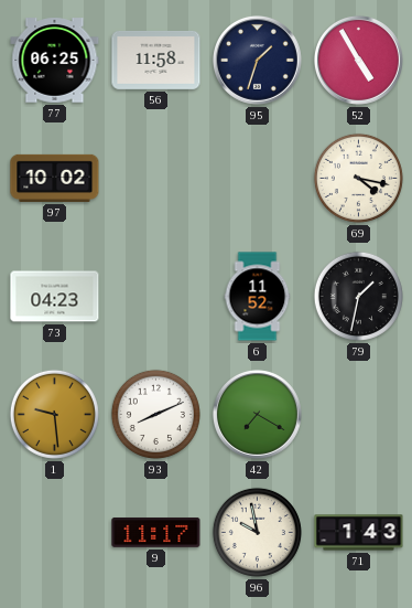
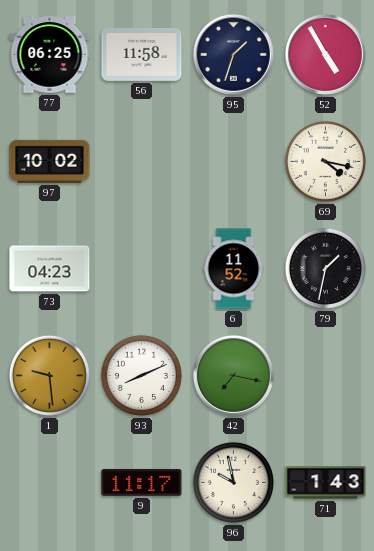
42: 7:20 -> 7:17
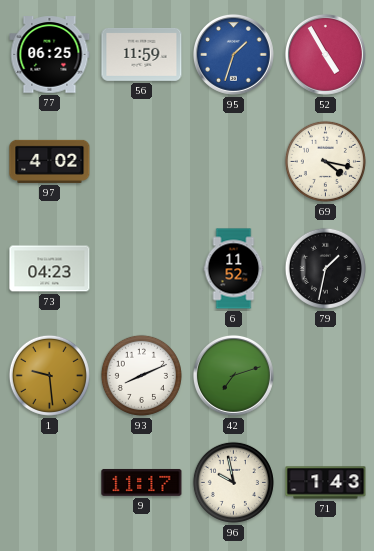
56: 11:58 -> 11:59
95 dial: navy -> blue
97: 10:02 -> 4:02
42: 7:17 -> 7:12
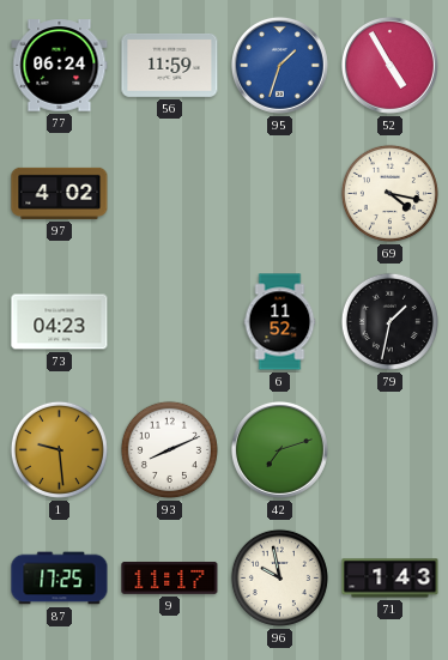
77: 06:25 -> 06:24
87: none -> 17:25
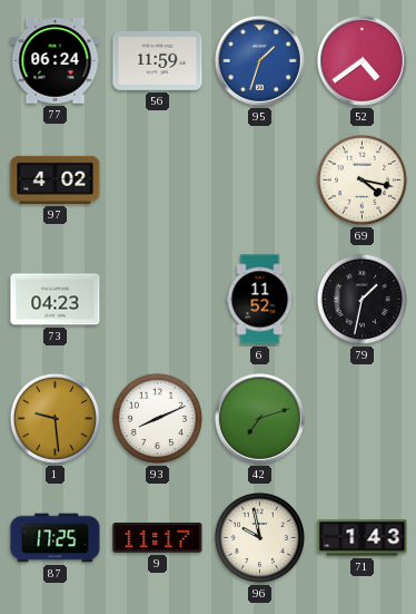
52: 4:55 -> 4:39
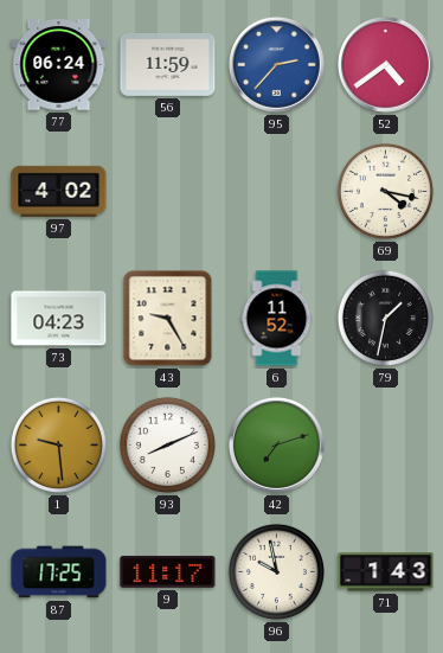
95: 1:33 -> 2:37
43: none -> 9:25
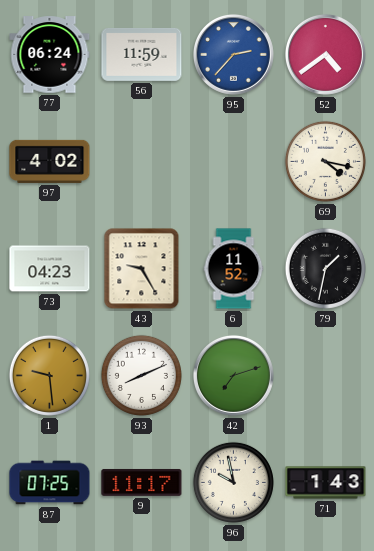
87: 17:25 -> 07:25
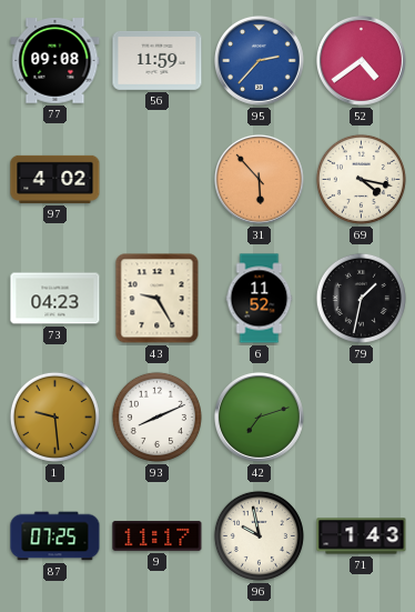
77: 06:24 -> 09:08
31: none -> 5:53
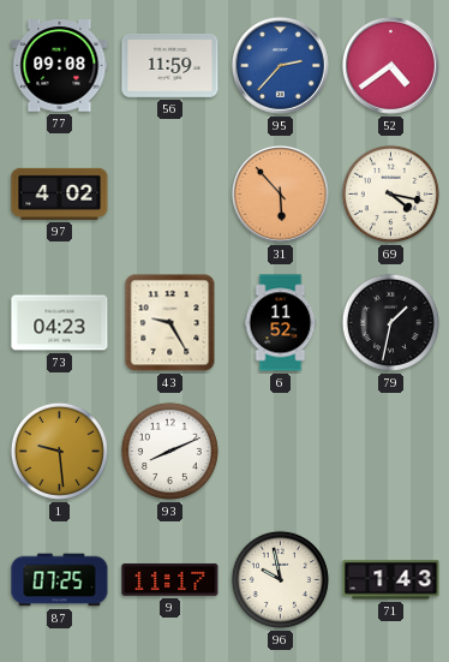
42: 7:12 -> none
